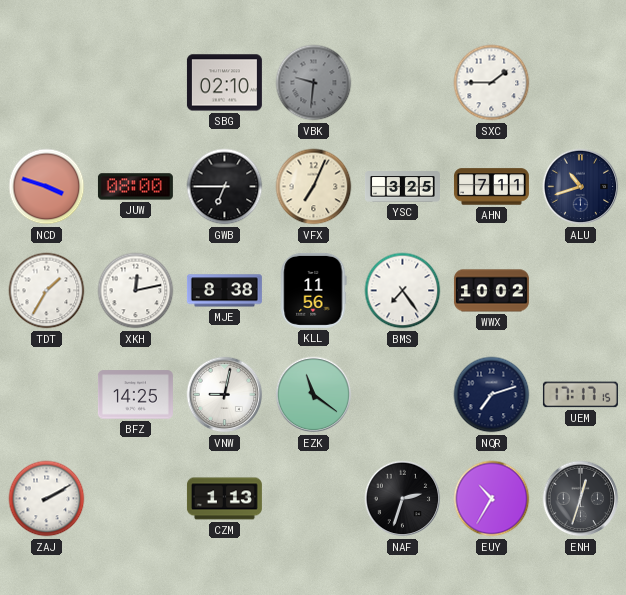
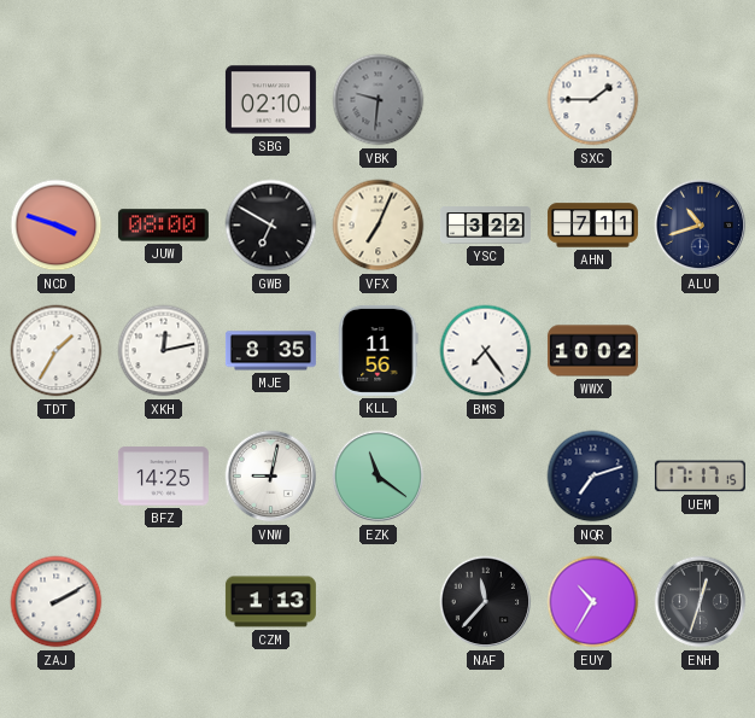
GWB: 6:45 -> 6:50
YSC: 3:25 -> 3:22
MJE: 8:38 -> 8:35
NAF: 2:33 -> 11:37
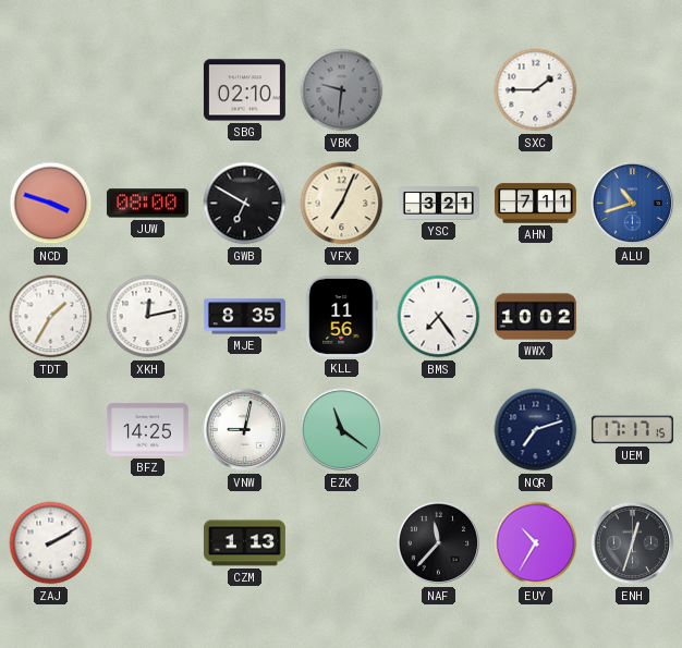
YSC: 3:22 -> 3:21
ALU dial: navy -> blue
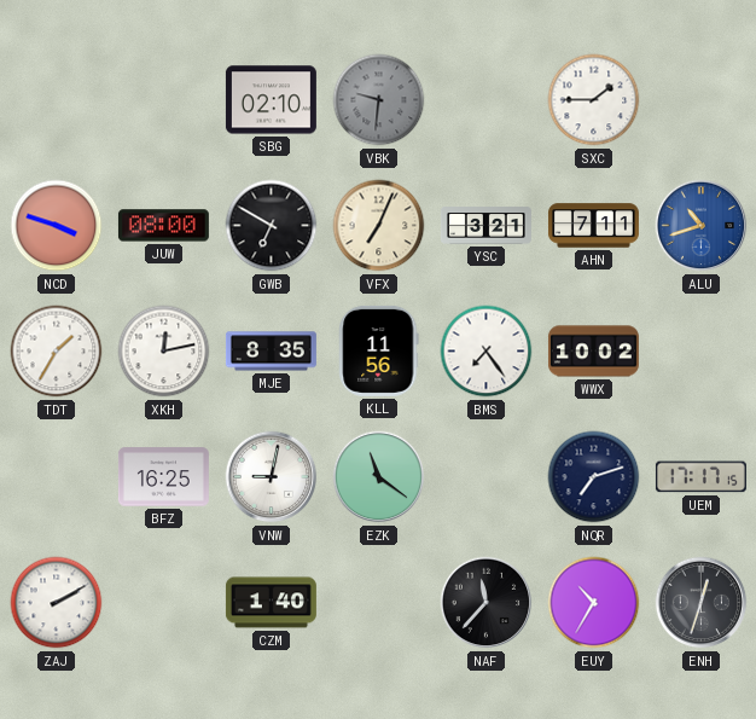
BFZ: 14:25 -> 16:25
CZM: 1:13 -> 1:40
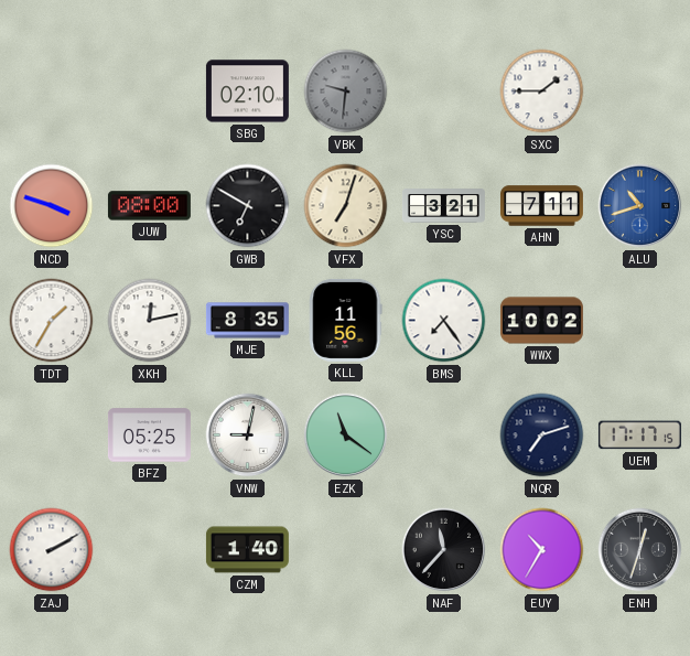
VFX: 7:04 -> 7:03
BFZ: 16:25 -> 05:25
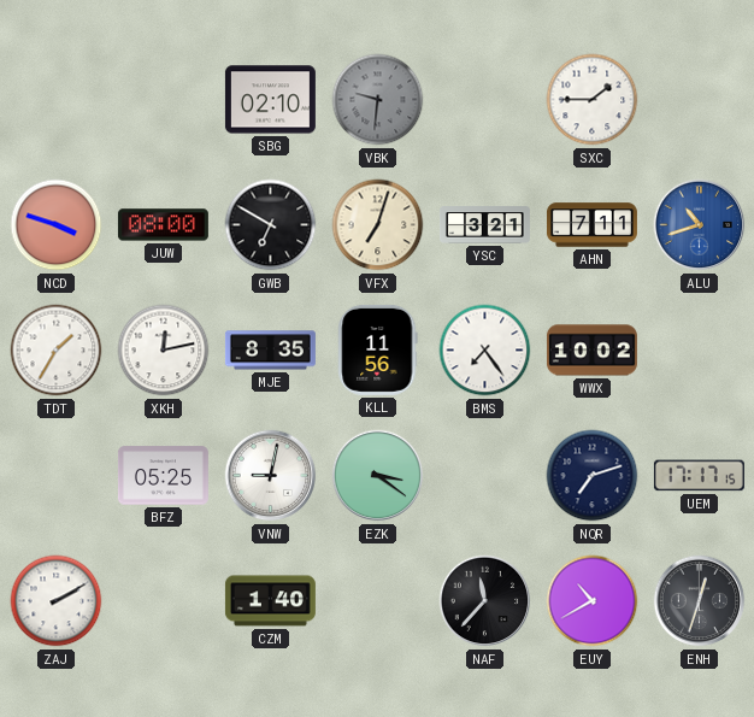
EZK: 11:21 -> 3:21
EUY: 10:35 -> 10:40
